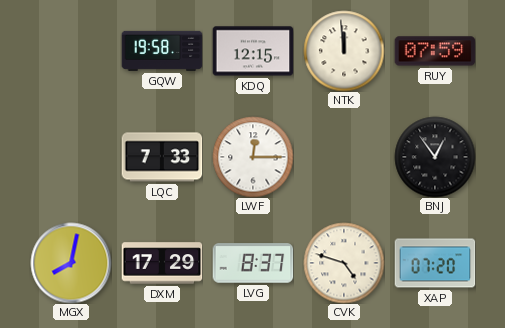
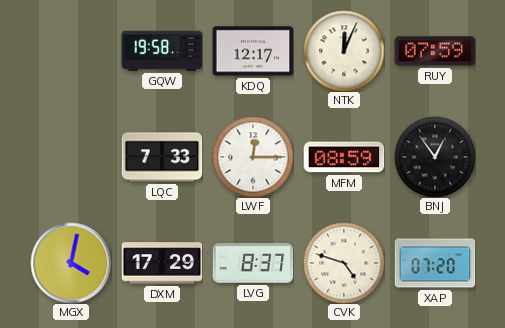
KDQ: 12:15 -> 12:17
NTK: 11:59 -> 12:04
MFM: none -> 08:59
MGX: 8:02 -> 4:02
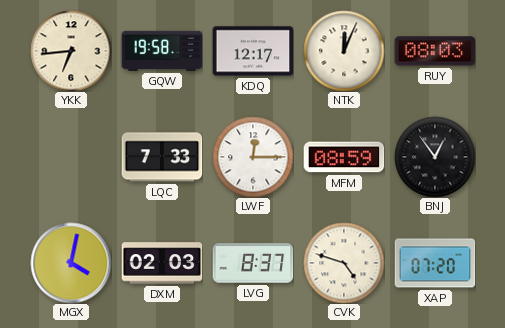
YKK: none -> 6:44
RUY: 07:59 -> 08:03
DXM: 17:29 -> 02:03
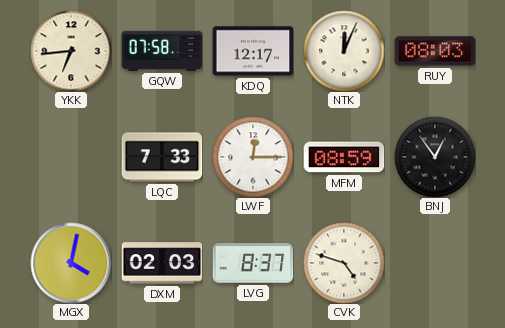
GQW: 19:58 -> 07:58
XAP: 07:20 -> none
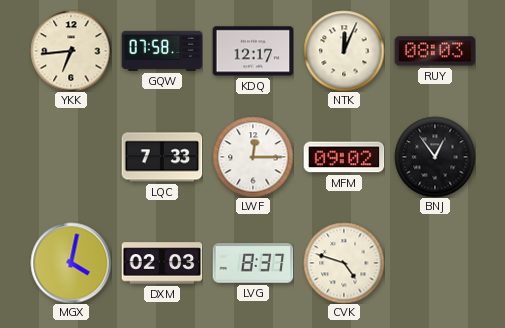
MFM: 08:59 -> 09:02
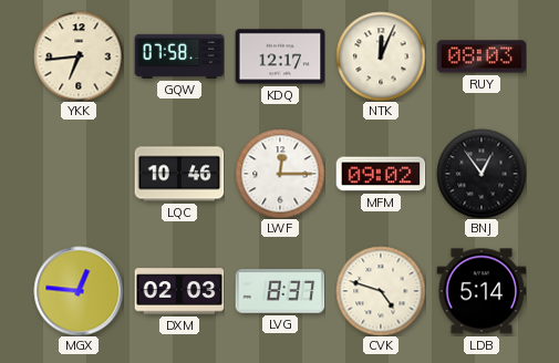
LQC: 7:33 -> 10:46
MGX: 4:02 -> 12:46
LDB: none -> 5:14
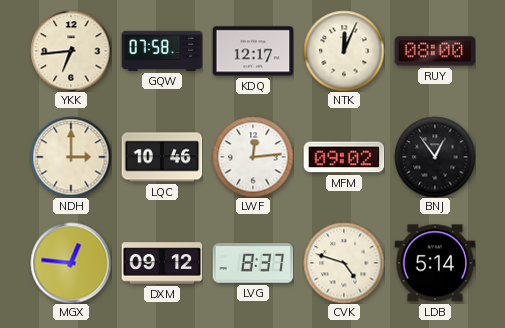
RUY: 08:03 -> 08:00
NDH: none -> 3:00
LWF: 12:15 -> 12:14
DXM: 02:03 -> 09:12
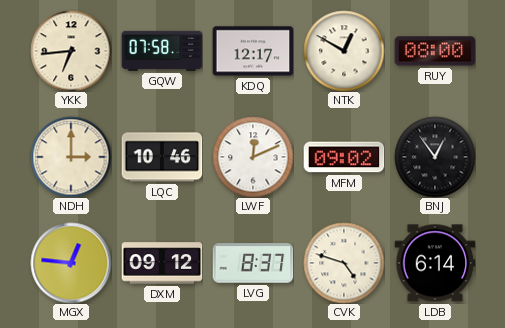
NTK: 12:04 -> 12:50
LWF: 12:14 -> 12:11
LDB: 5:14 -> 6:14
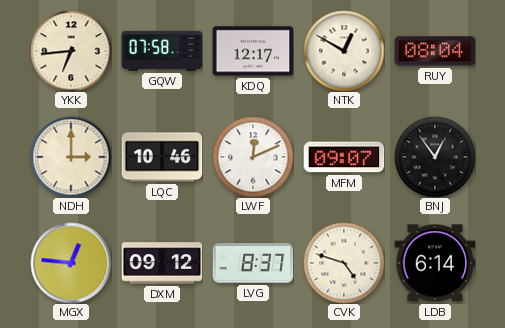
RUY: 08:00 -> 08:04
MFM: 09:02 -> 09:07
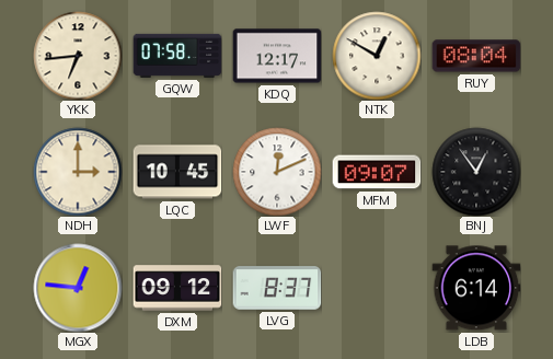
LQC: 10:46 -> 10:45
CVK: 4:48 -> none
